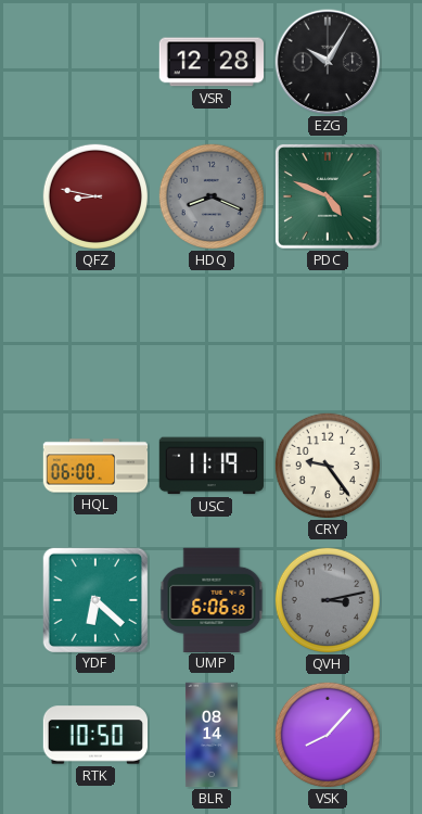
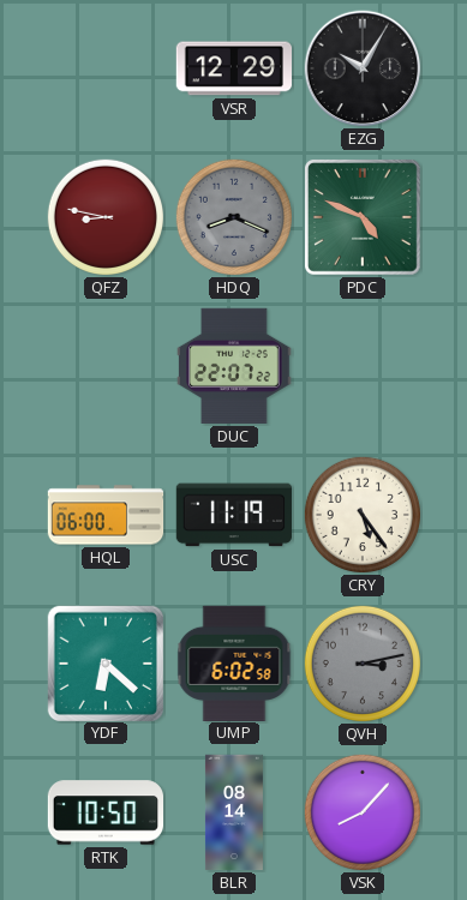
VSR: 12:28 -> 12:29
DUC: none -> 22:07
CRY: 9:24 -> 5:24
UMP: 6:06 -> 6:02
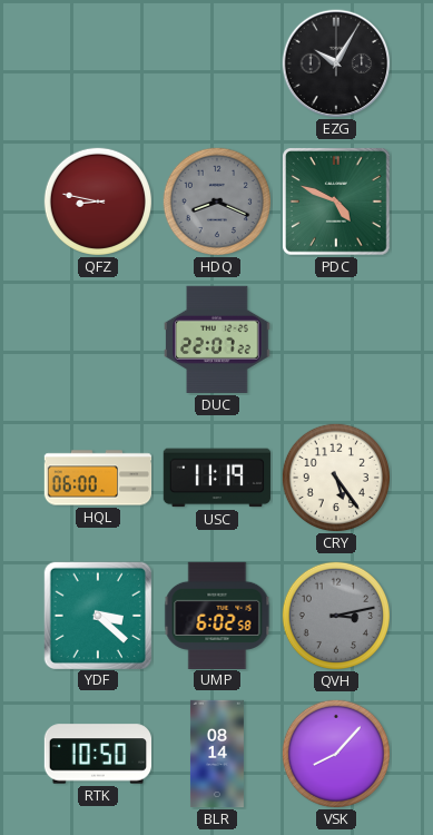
VSR: 12:29 -> none
YDF: 6:22 -> 3:22
